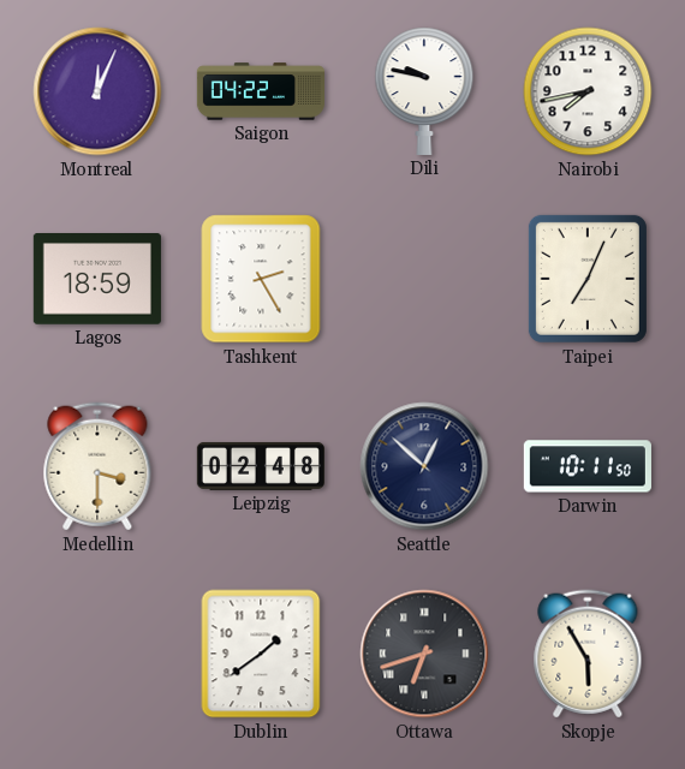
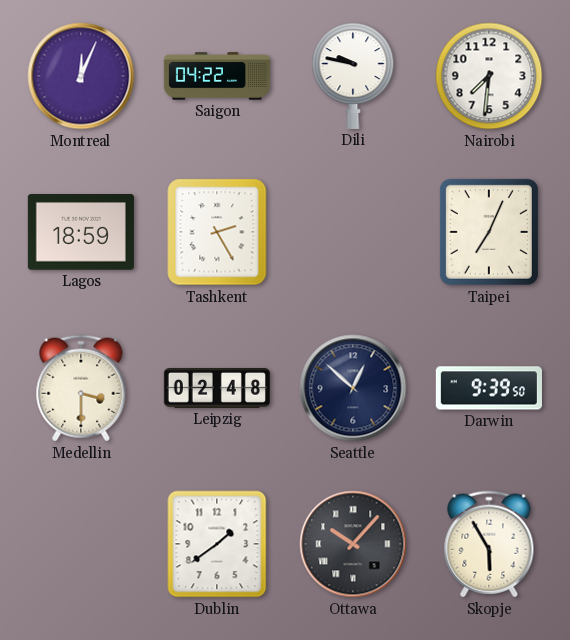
Nairobi: 7:43 -> 7:31
Darwin: 10:11 -> 9:39
Ottawa: 6:42 -> 10:07
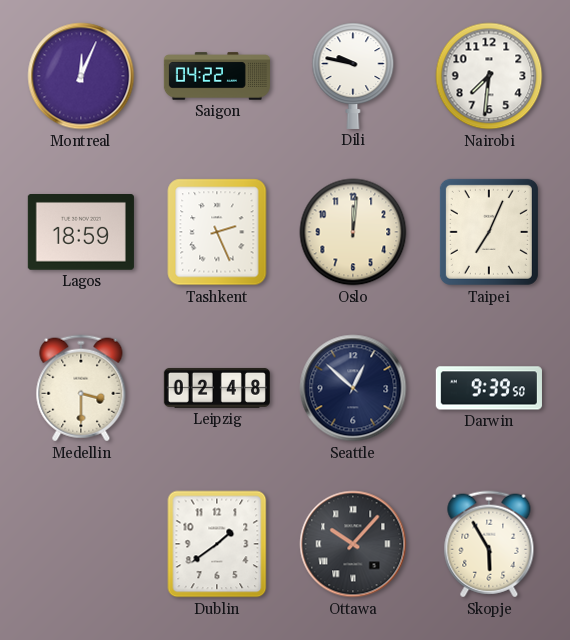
Tashkent: 2:25 -> 2:26
Oslo: none -> 12:01
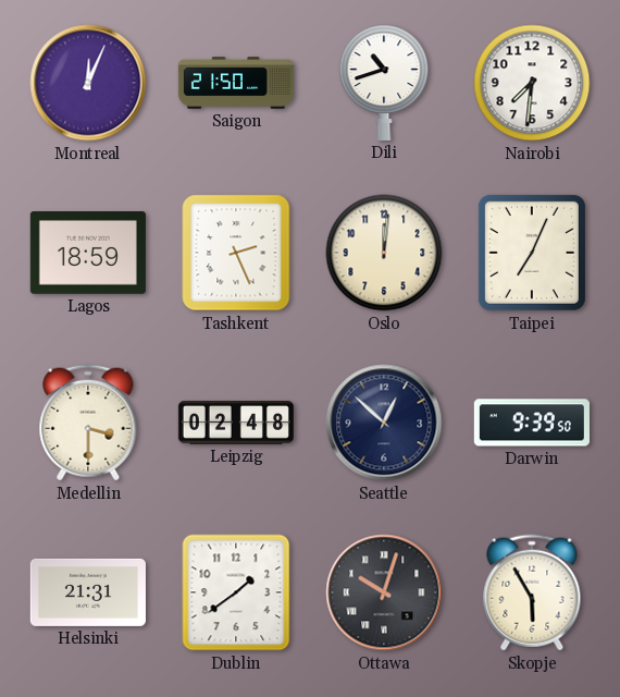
Saigon: 04:22 -> 21:50
Dili: 9:47 -> 10:42
Helsinki: none -> 21:31
Ottawa: 10:07 -> 10:03
